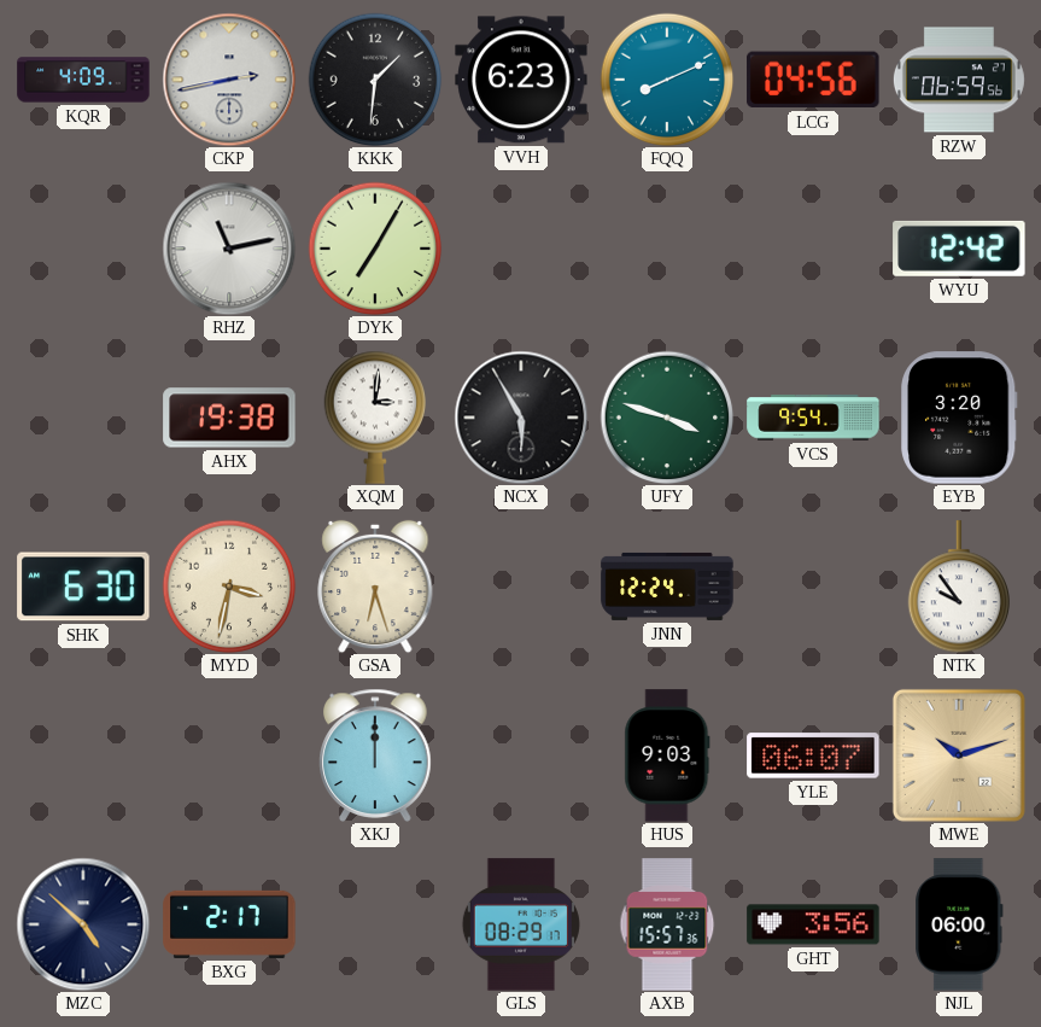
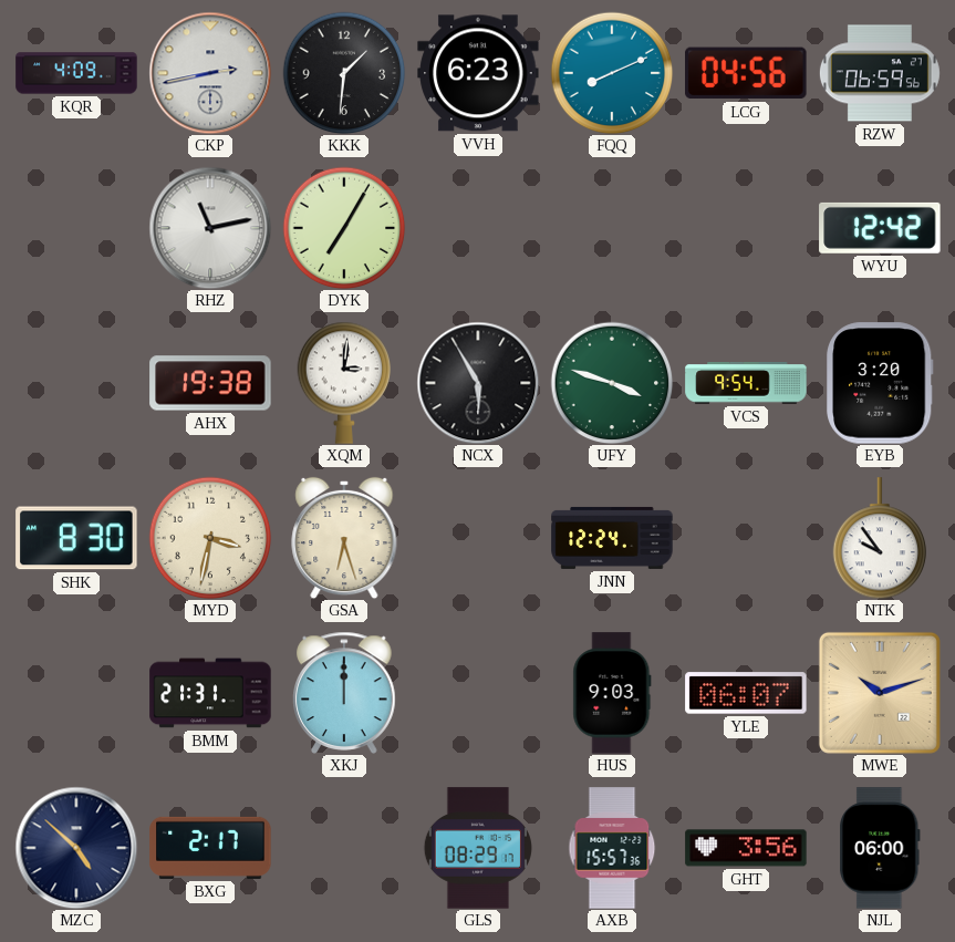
SHK: 6:30 -> 8:30
BMM: none -> 21:31
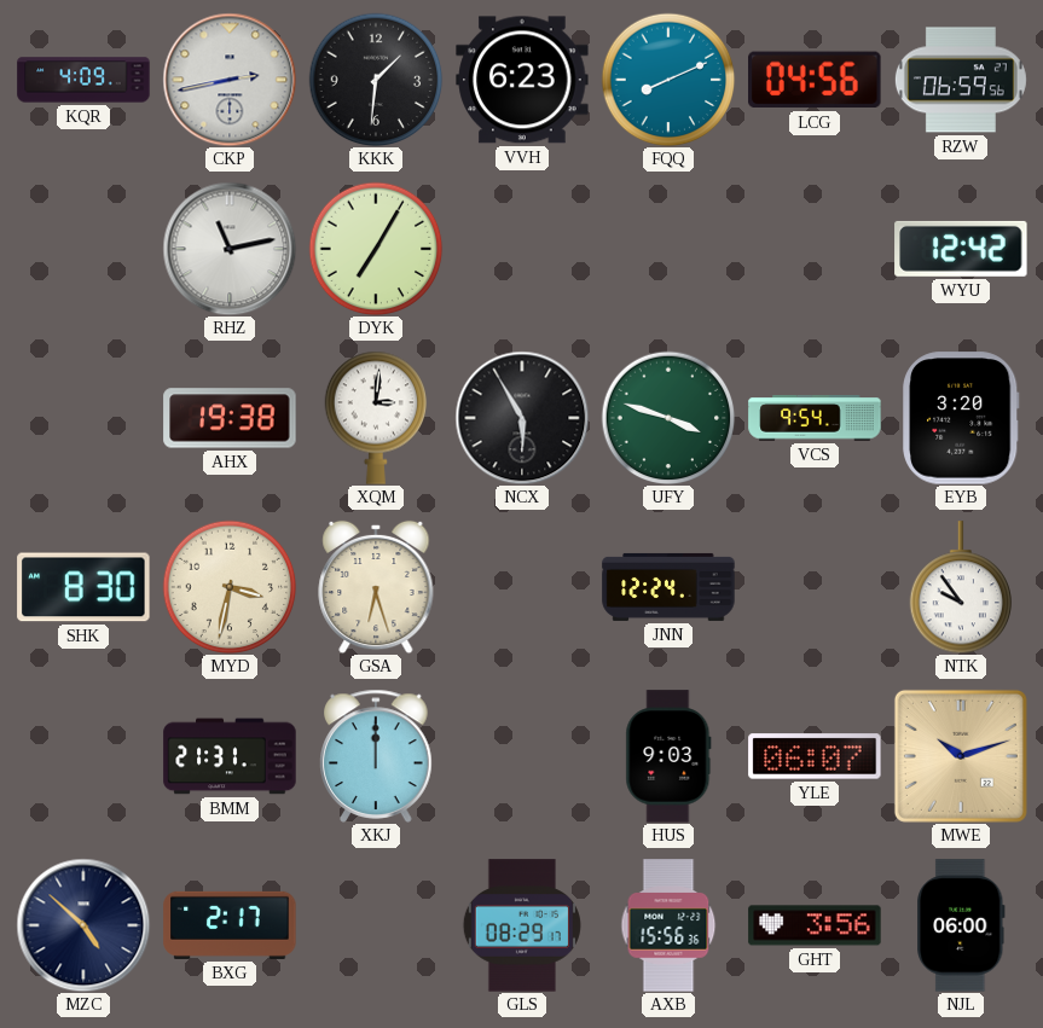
AXB: 15:57 -> 15:56
